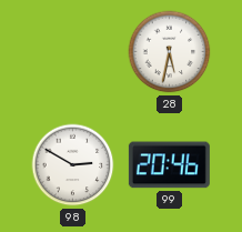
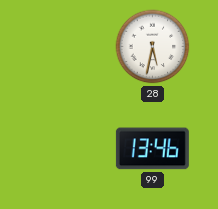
98: 2:50 -> none
99: 20:46 -> 13:46
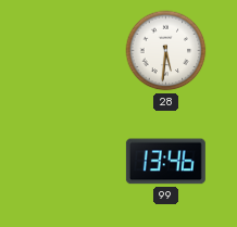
28: 5:32 -> 5:31
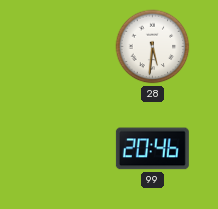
99: 13:46 -> 20:46
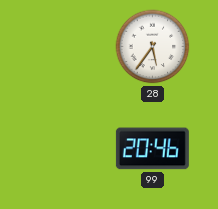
28: 5:31 -> 5:36
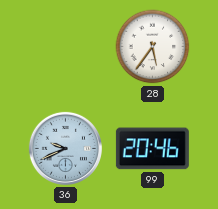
36: none -> 9:41
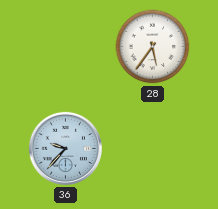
36: 9:41 -> 9:37
99: 20:46 -> none
